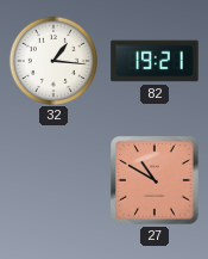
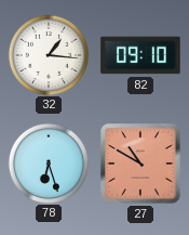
82: 19:21 -> 09:10
78: none -> 6:27
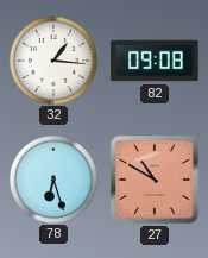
82: 09:10 -> 09:08
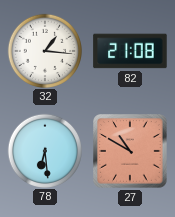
82: 09:08 -> 21:08
78: 6:27 -> 6:29
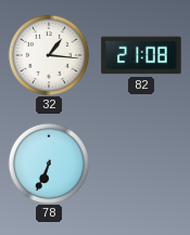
78: 6:29 -> 6:34
27: 10:50 -> none
